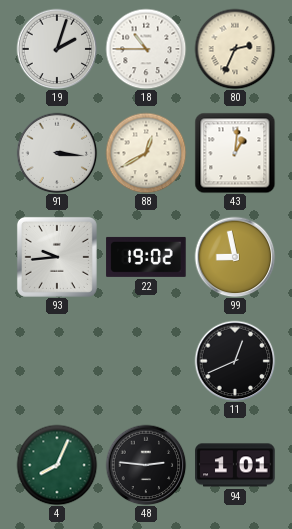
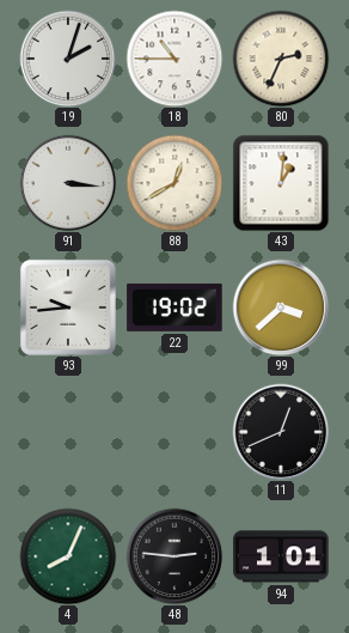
99: 8:58 -> 3:38
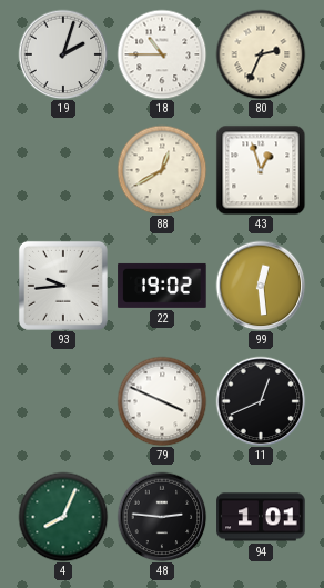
91: 3:16 -> none
43: 1:01 -> 12:57
99: 3:38 -> 12:29
79: none -> 3:49
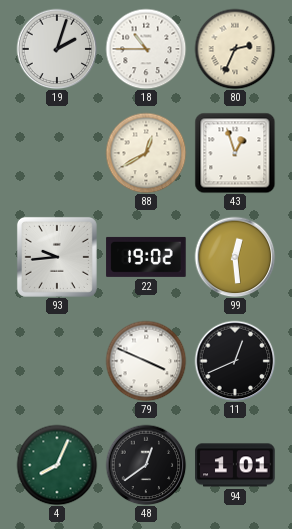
48: 2:46 -> 12:39
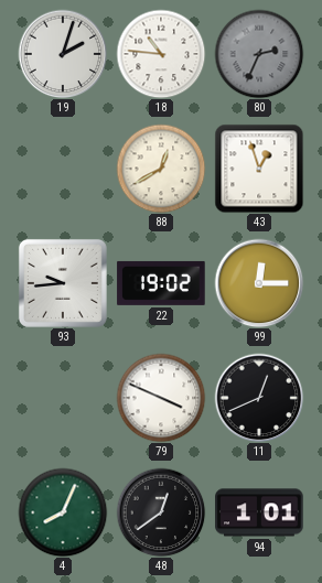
18: 10:45 -> 10:46
80 dial: cream -> grey
99: 12:29 -> 12:15
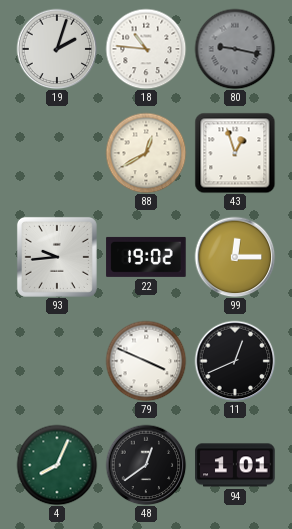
80: 2:34 -> 9:17
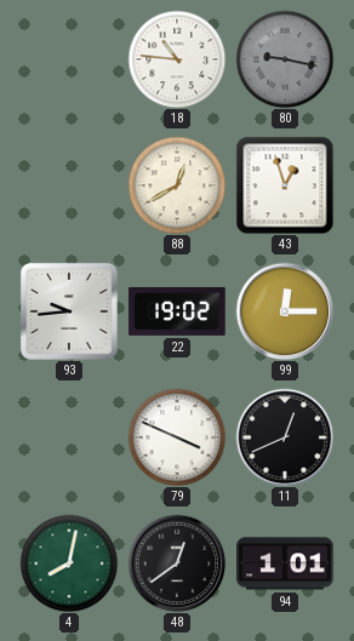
19: 2:03 -> none
4: 8:04 -> 8:02
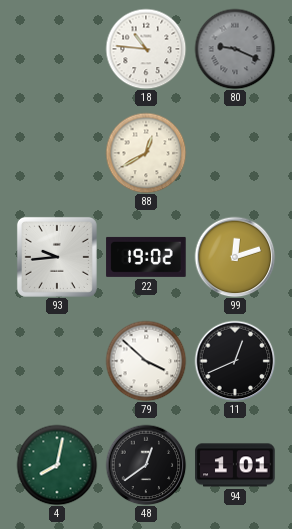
80: 9:17 -> 9:19
43: 12:57 -> none
99: 12:15 -> 12:12
79: 3:49 -> 3:52
